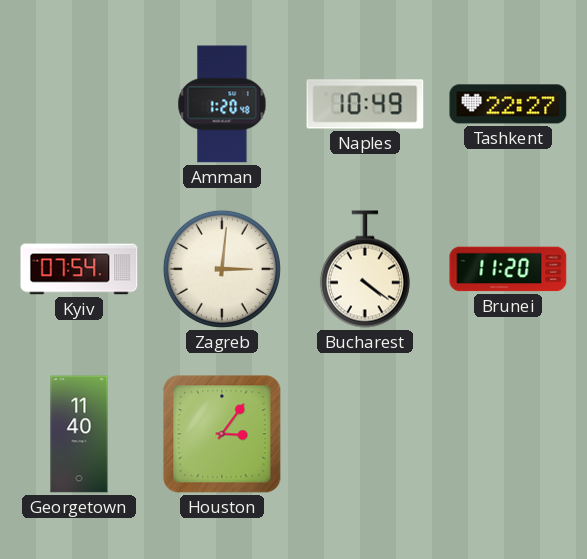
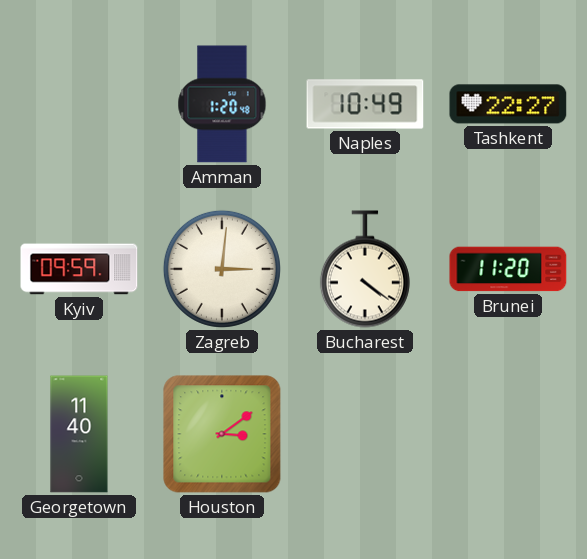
Kyiv: 07:54 -> 09:59
Houston: 3:06 -> 3:09
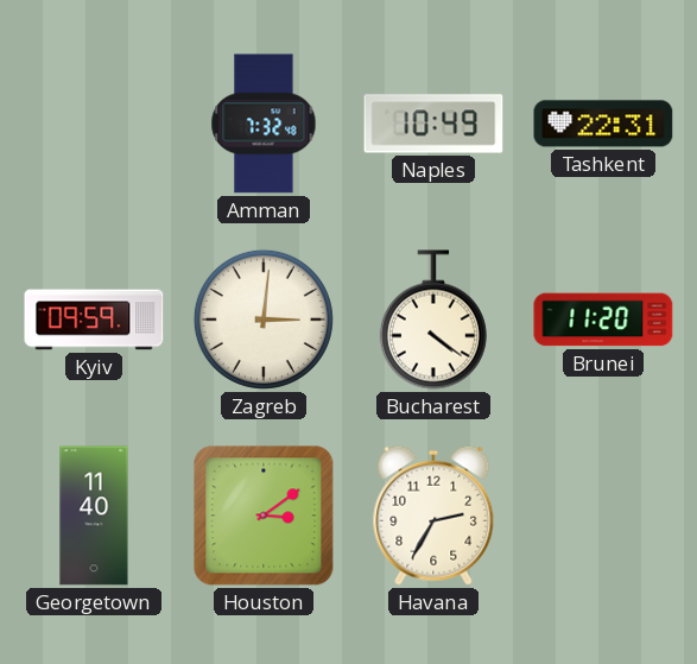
Amman: 1:20 -> 7:32
Tashkent: 22:27 -> 22:31
Havana: none -> 2:35
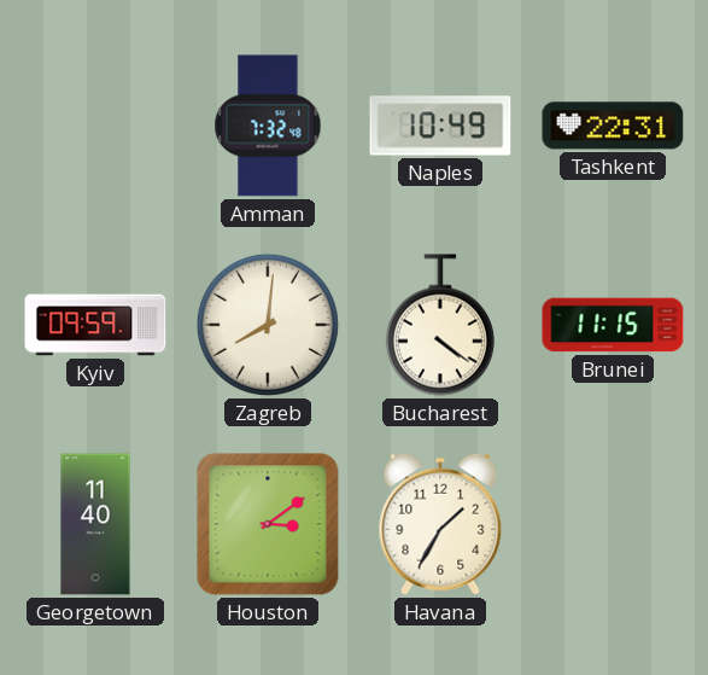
Zagreb: 3:01 -> 8:01
Brunei: 11:20 -> 11:15
Havana: 2:35 -> 1:35
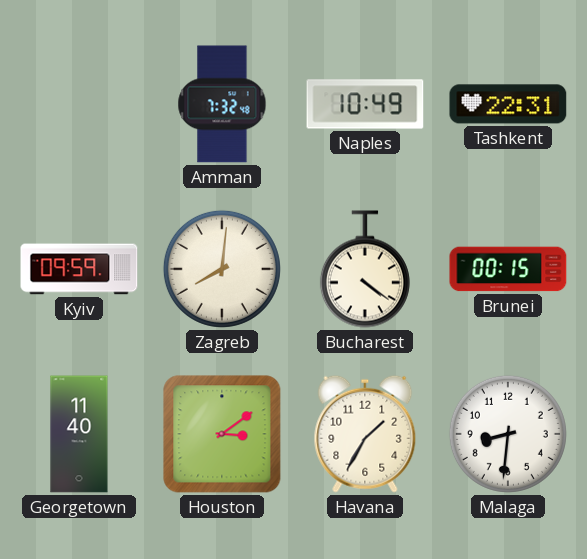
Brunei: 11:15 -> 00:15
Malaga: none -> 8:31
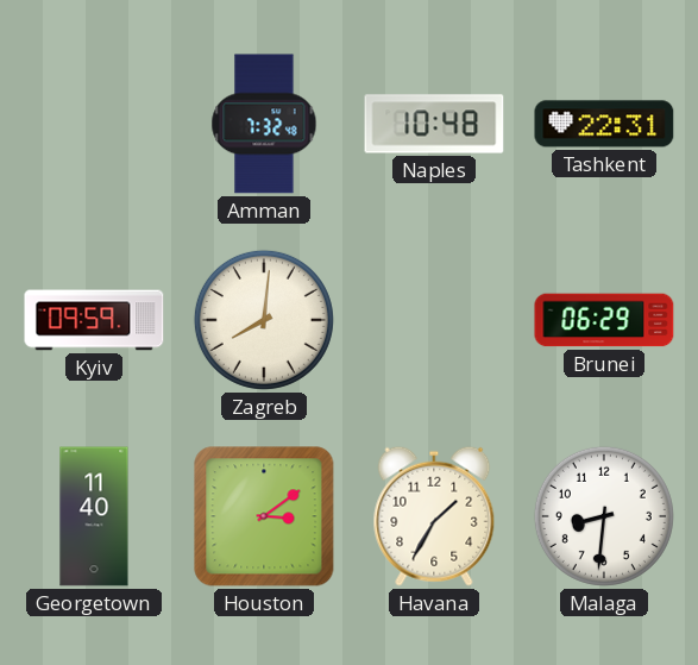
Naples: 10:49 -> 10:48
Bucharest: 4:21 -> none
Brunei: 00:15 -> 06:29
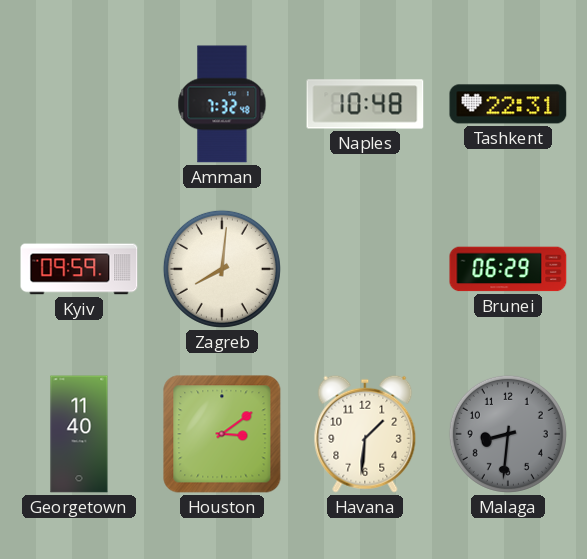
Havana: 1:35 -> 1:31
Malaga dial: white -> grey
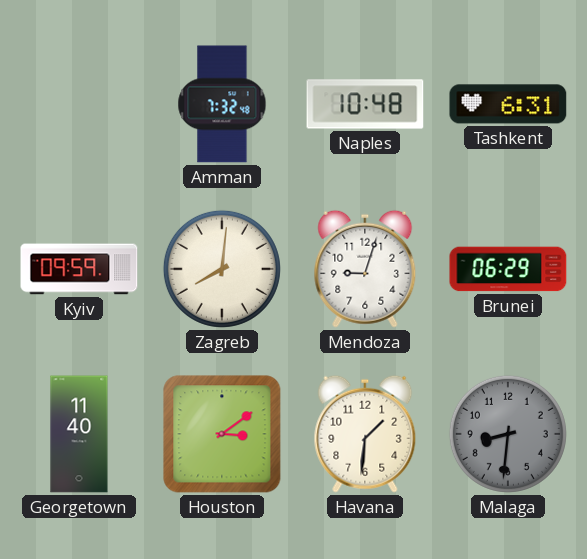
Tashkent: 22:31 -> 6:31
Mendoza: none -> 9:03
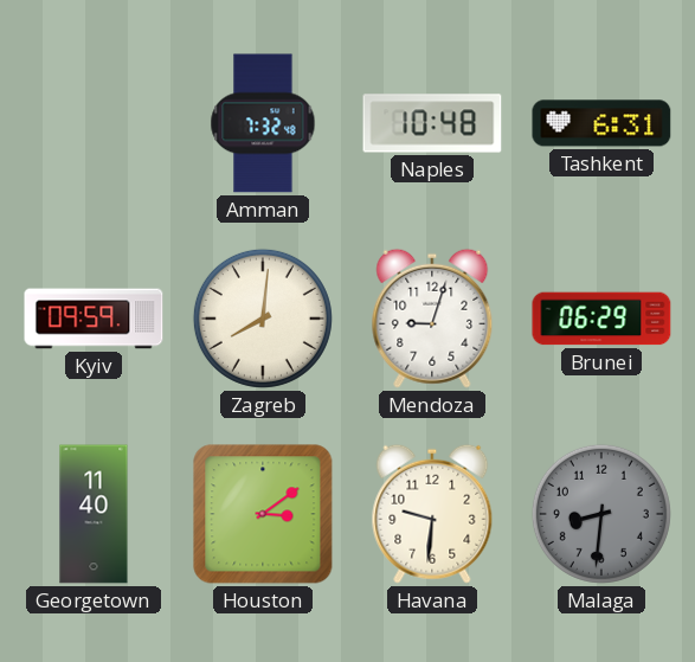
Havana: 1:31 -> 9:31
